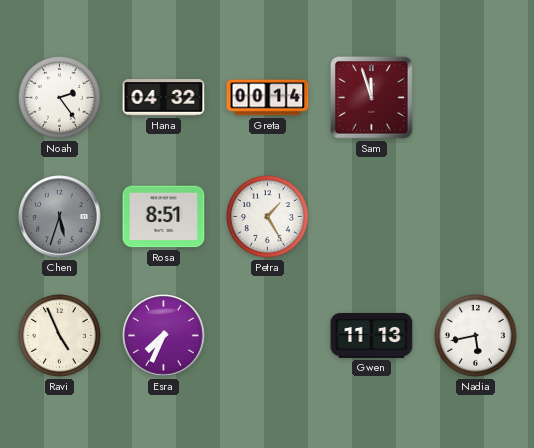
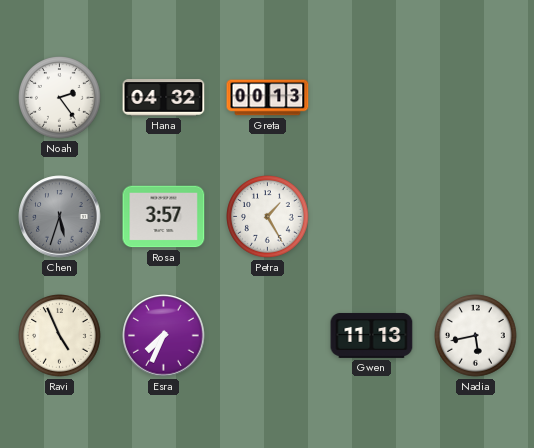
Greta: 00:14 -> 00:13
Sam: 11:57 -> none
Rosa: 8:51 -> 3:57
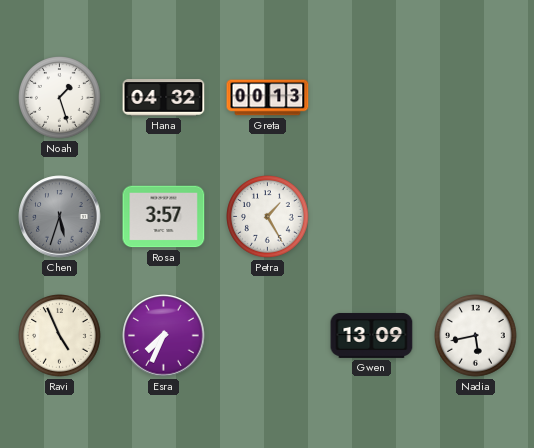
Noah: 2:24 -> 1:27
Gwen: 11:13 -> 13:09
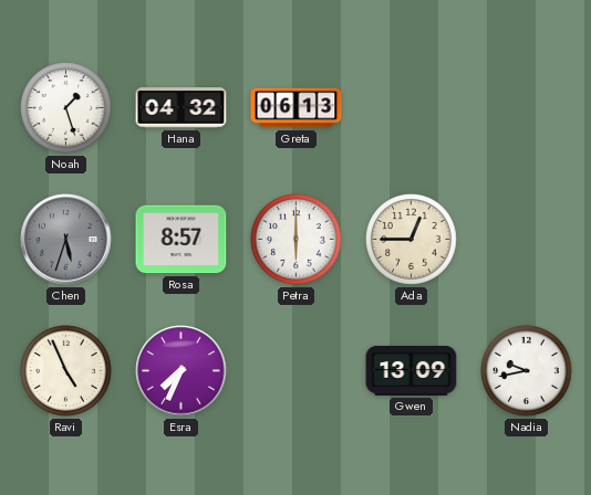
Greta: 00:13 -> 06:13
Rosa: 3:57 -> 8:57
Petra: 1:25 -> 6:00
Ada: none -> 12:45
Nadia: 5:43 -> 9:43
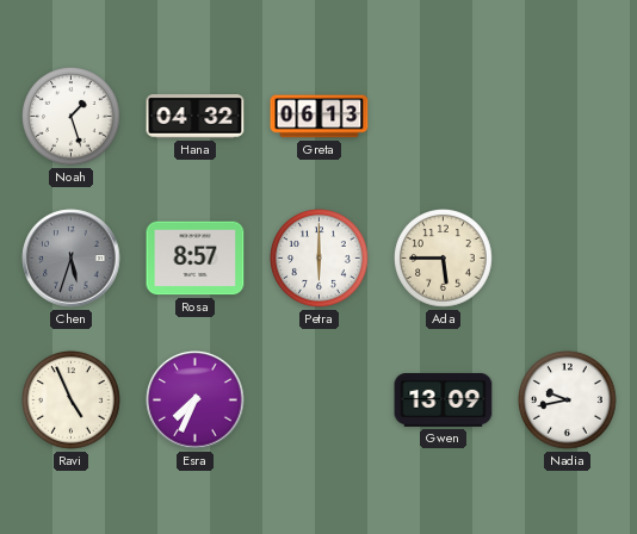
Ada: 12:45 -> 5:45
